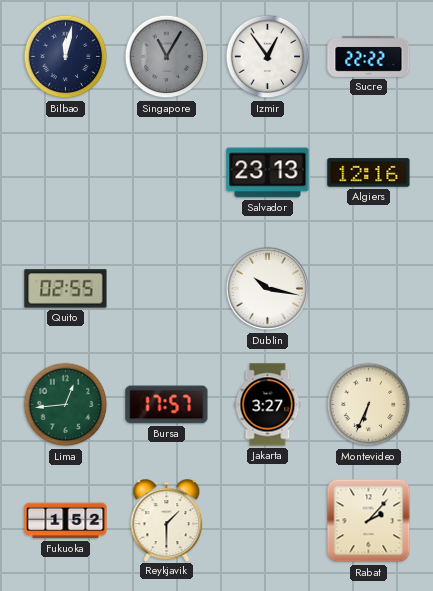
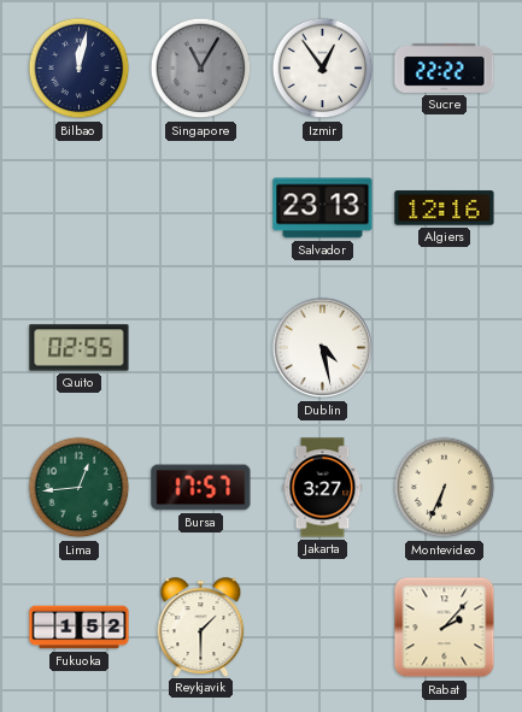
Dublin: 10:17 -> 4:28
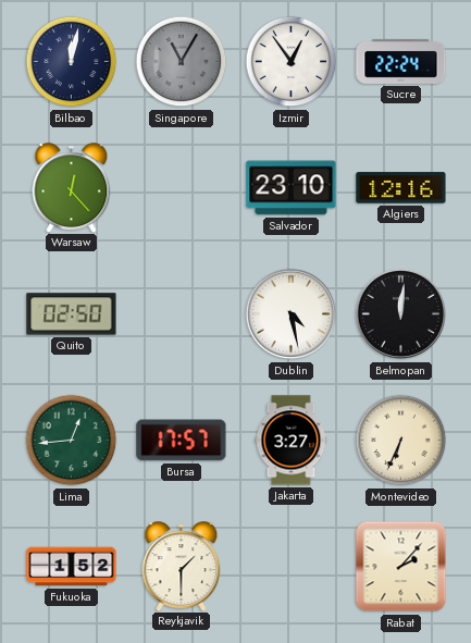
Sucre: 22:22 -> 22:24
Warsaw: none -> 12:23
Salvador: 23:13 -> 23:10
Quito: 02:55 -> 02:50
Belmopan: none -> 12:01
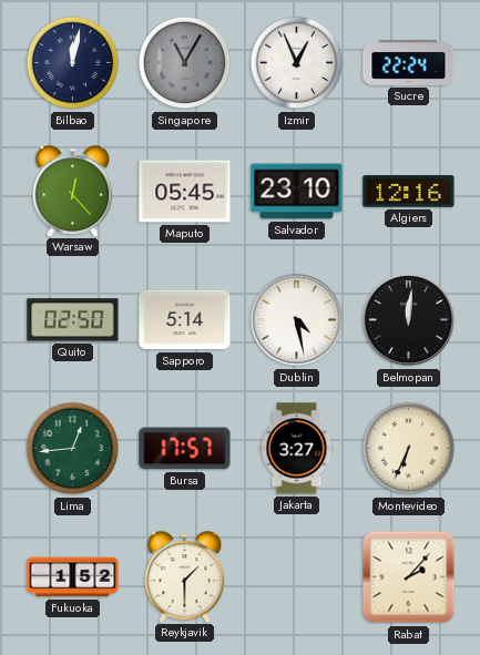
Izmir: 12:54 -> 12:56
Maputo: none -> 05:45
Sapporo: none -> 5:14
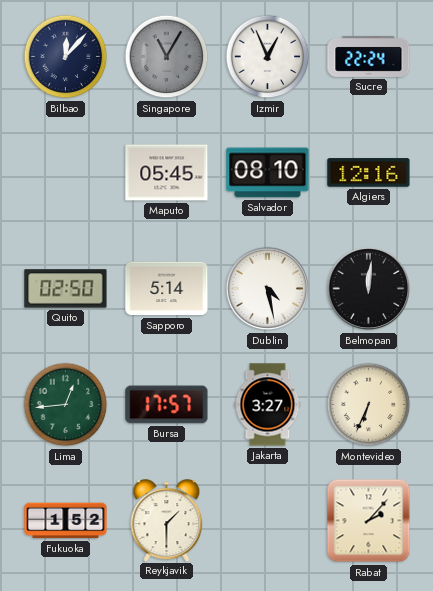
Bilbao: 12:02 -> 12:07
Warsaw: 12:23 -> none
Salvador: 23:10 -> 08:10
